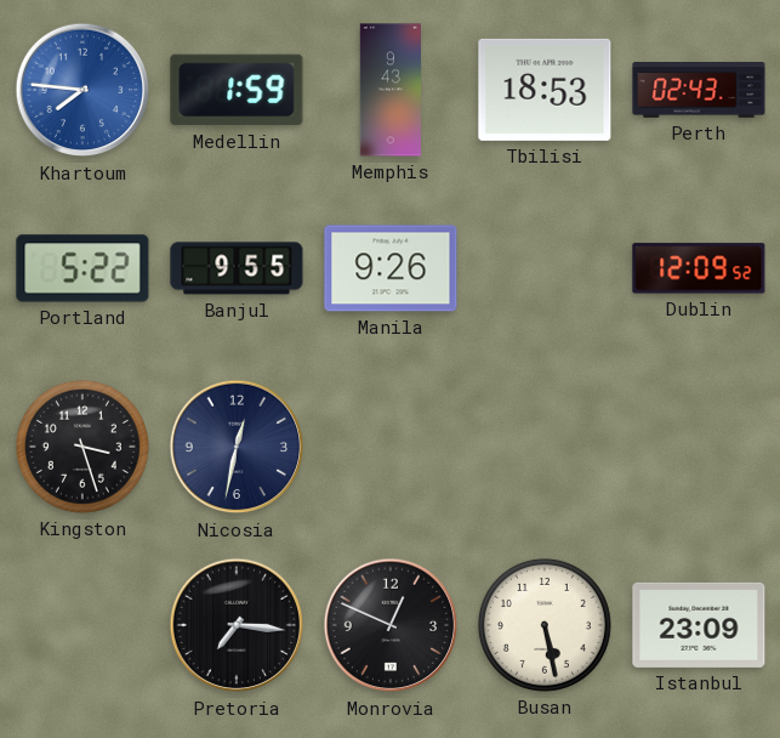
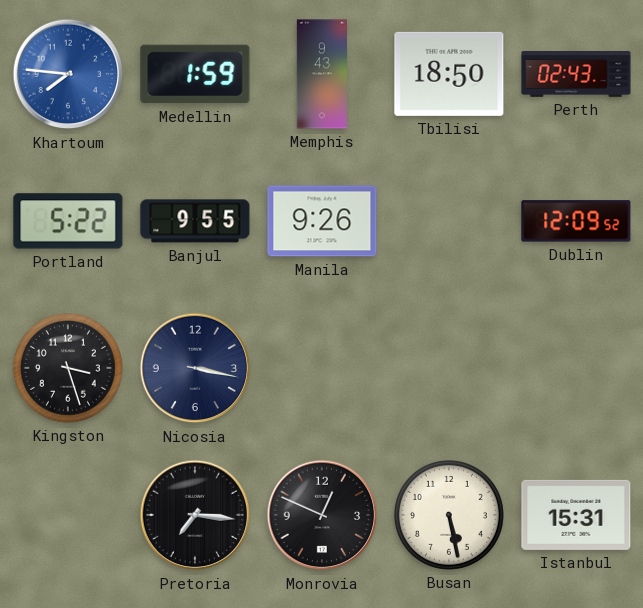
Tbilisi: 18:53 -> 18:50
Nicosia: 12:32 -> 3:17
Istanbul: 23:09 -> 15:31
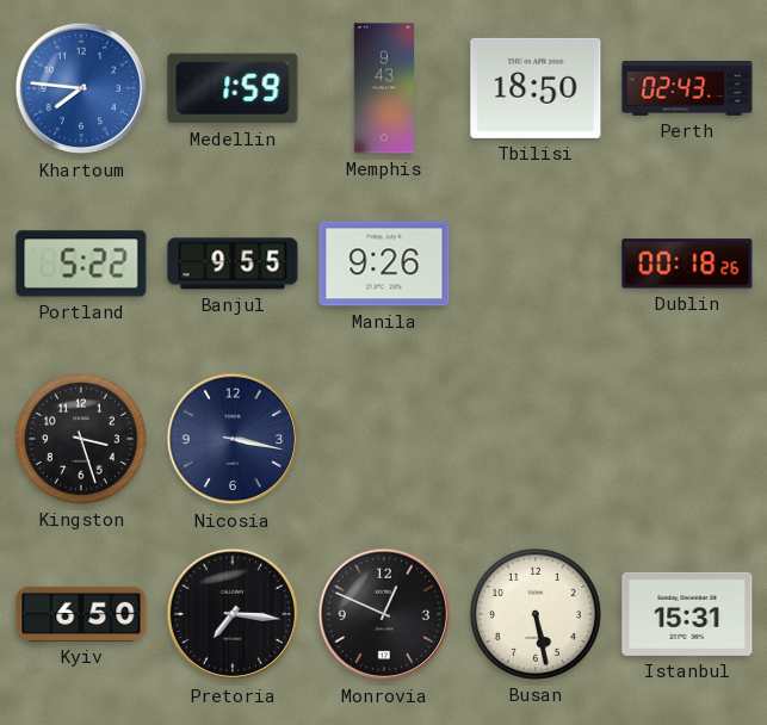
Dublin: 12:09 -> 00:18
Kyiv: none -> 6:50
